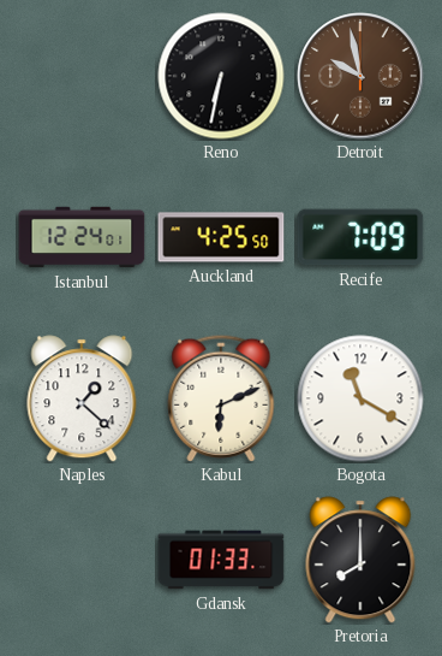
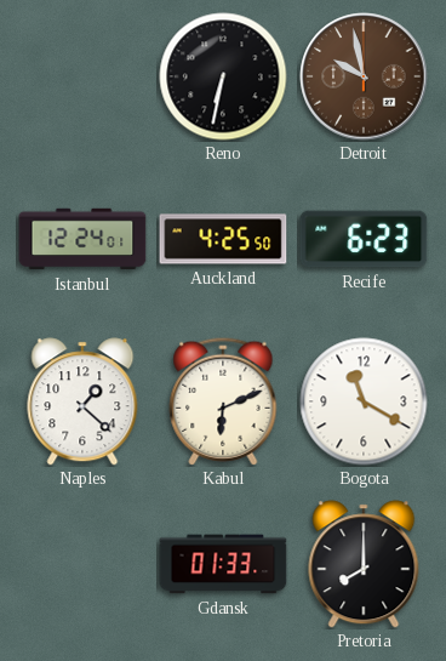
Recife: 7:09 -> 6:23
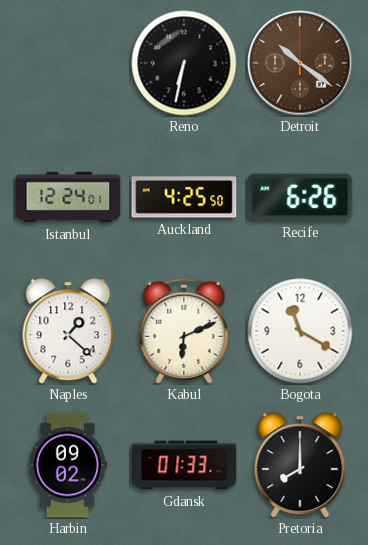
Detroit: 9:58 -> 10:21
Recife: 6:23 -> 6:26
Harbin: none -> 09:02
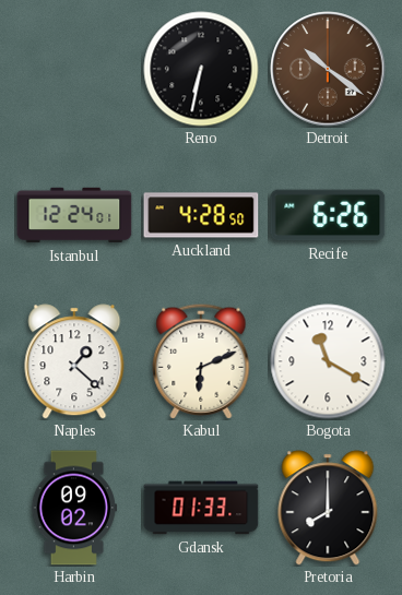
Auckland: 4:25 -> 4:28
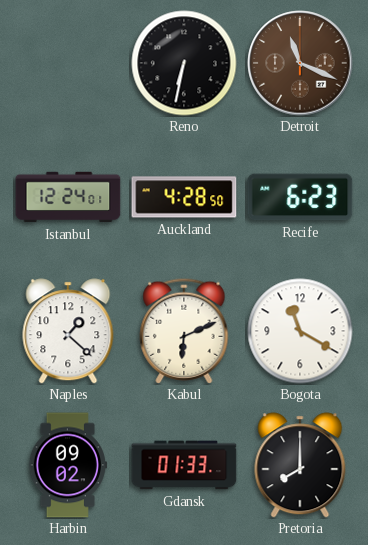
Detroit: 10:21 -> 11:19
Recife: 6:26 -> 6:23
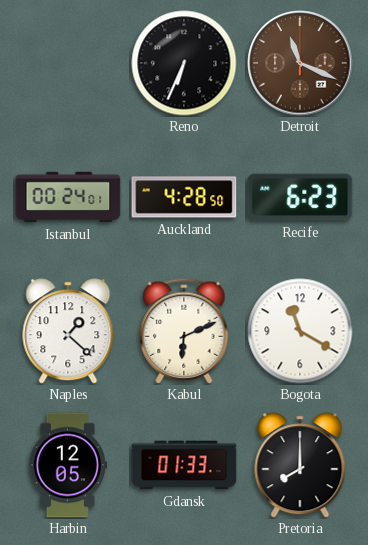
Reno: 6:32 -> 6:34
Istanbul: 12:24 -> 00:24
Harbin: 09:02 -> 12:05
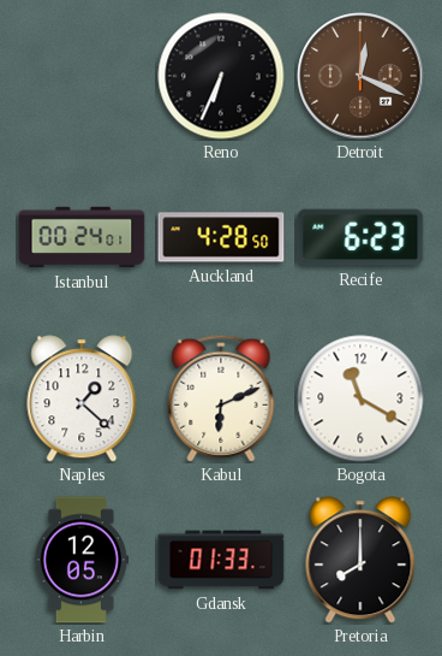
Detroit: 11:19 -> 12:19
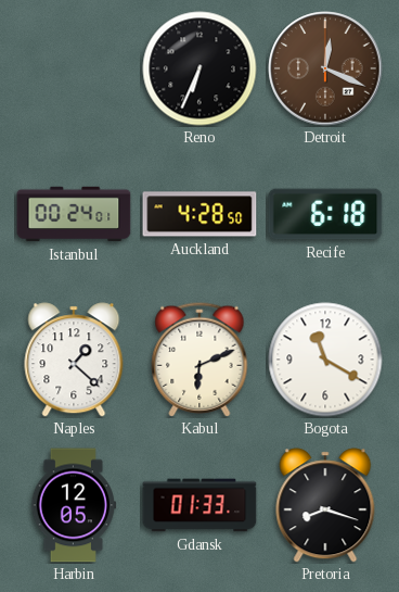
Recife: 6:23 -> 6:18
Pretoria: 8:00 -> 8:18
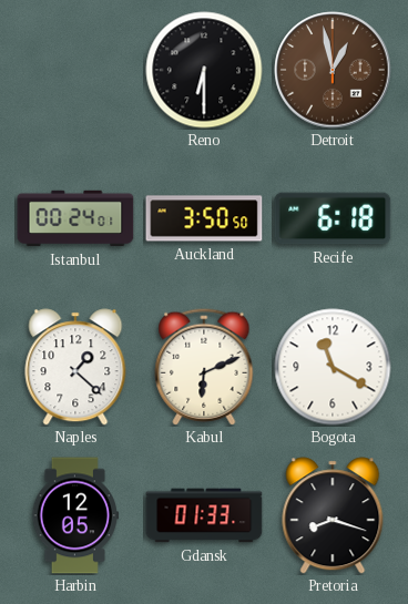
Reno: 6:34 -> 6:30
Detroit: 12:19 -> 12:58
Auckland: 4:28 -> 3:50
